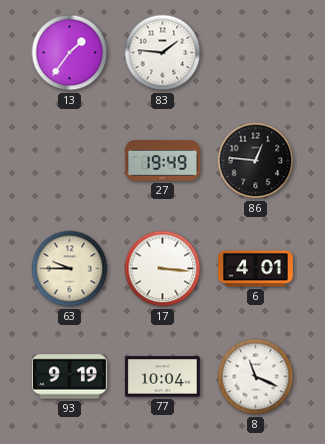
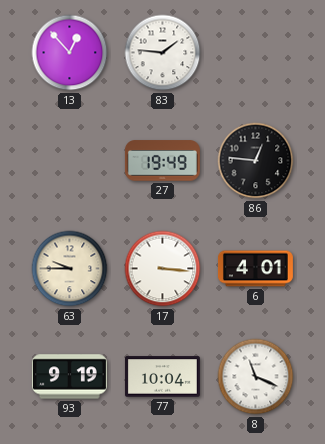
13: 1:36 -> 12:53
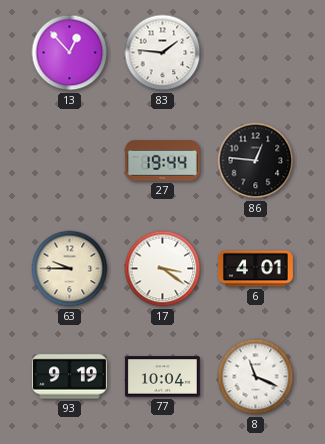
27: 19:49 -> 19:44
17: 3:16 -> 3:21
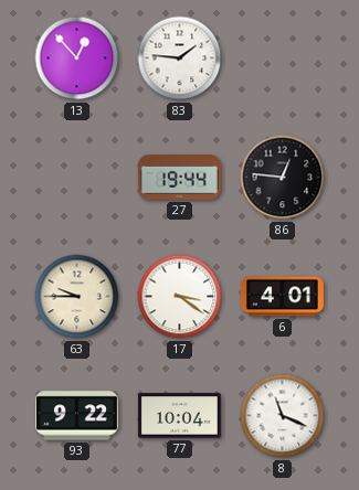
93: 9:19 -> 9:22
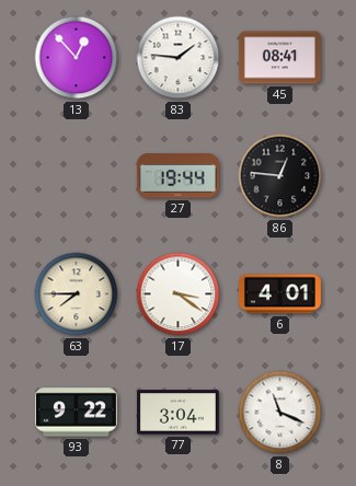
45: none -> 08:41
63: 9:45 -> 7:45
77: 10:04 -> 3:04
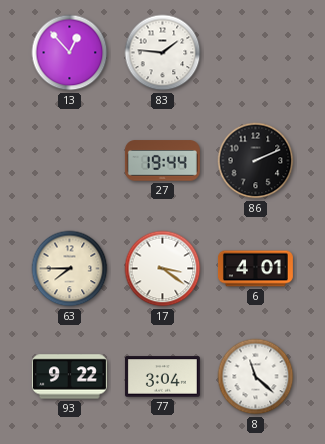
45: 08:41 -> none
86: 12:46 -> 2:11
8: 11:19 -> 11:22
